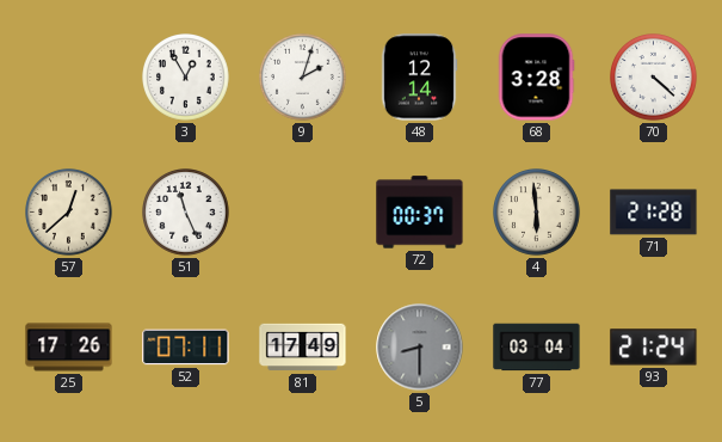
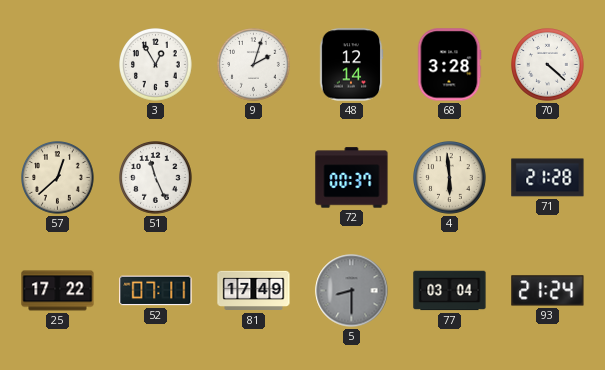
25: 17:26 -> 17:22
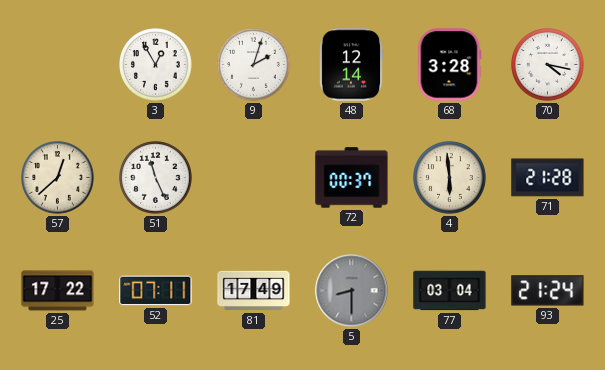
70: 4:22 -> 4:17
